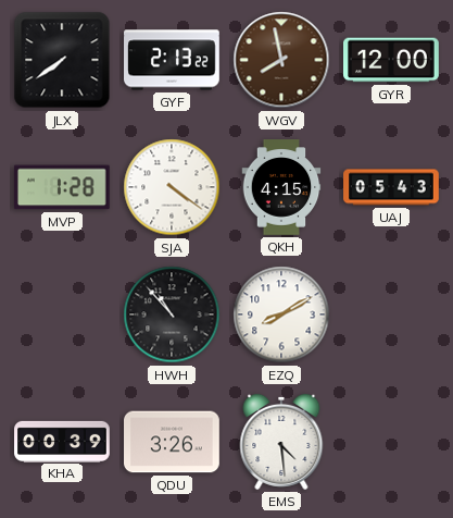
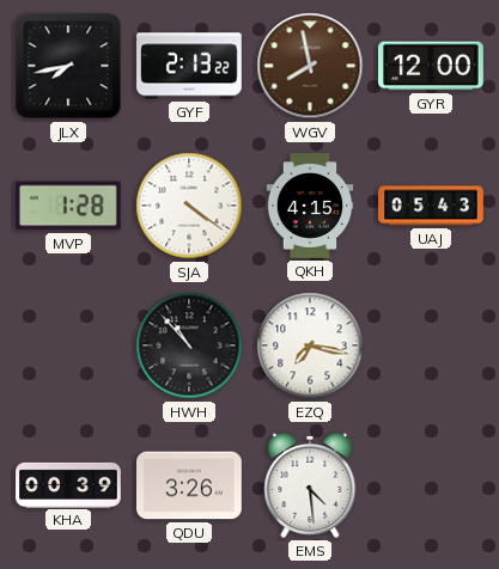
JLX: 7:39 -> 7:43
EZQ: 8:10 -> 7:17
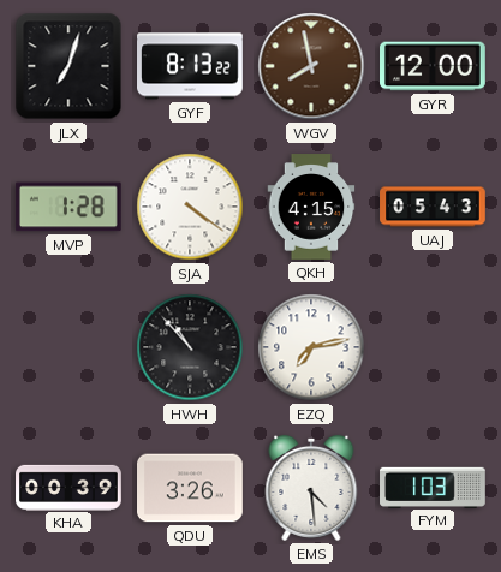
JLX: 7:43 -> 7:03
GYF: 2:13 -> 8:13
EZQ: 7:17 -> 7:13
FYM: none -> 1:03
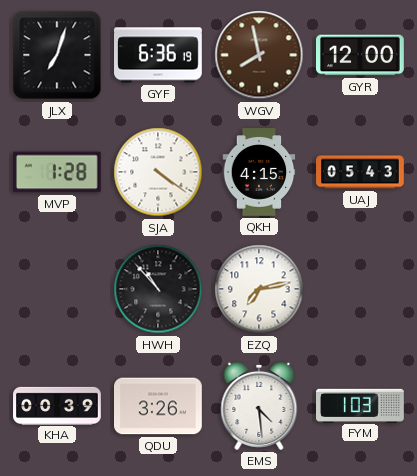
GYF: 8:13 -> 6:36
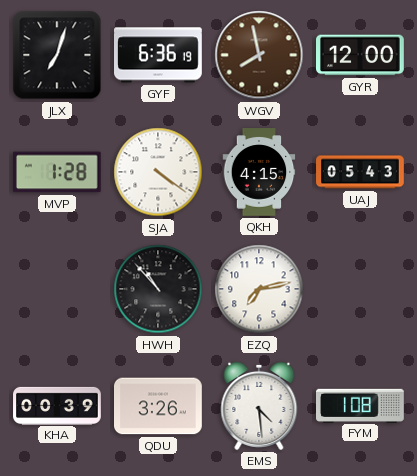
FYM: 1:03 -> 1:08
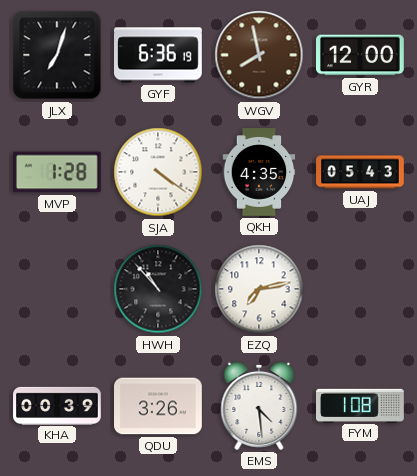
QKH: 4:15 -> 4:35
